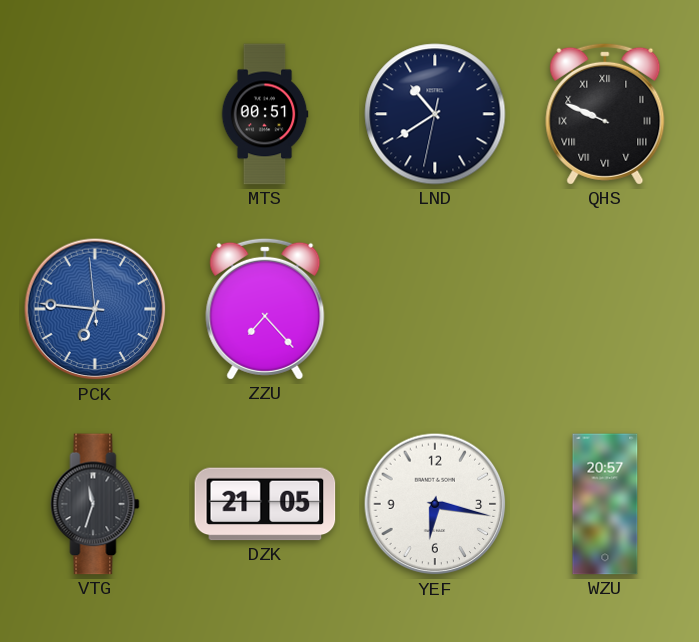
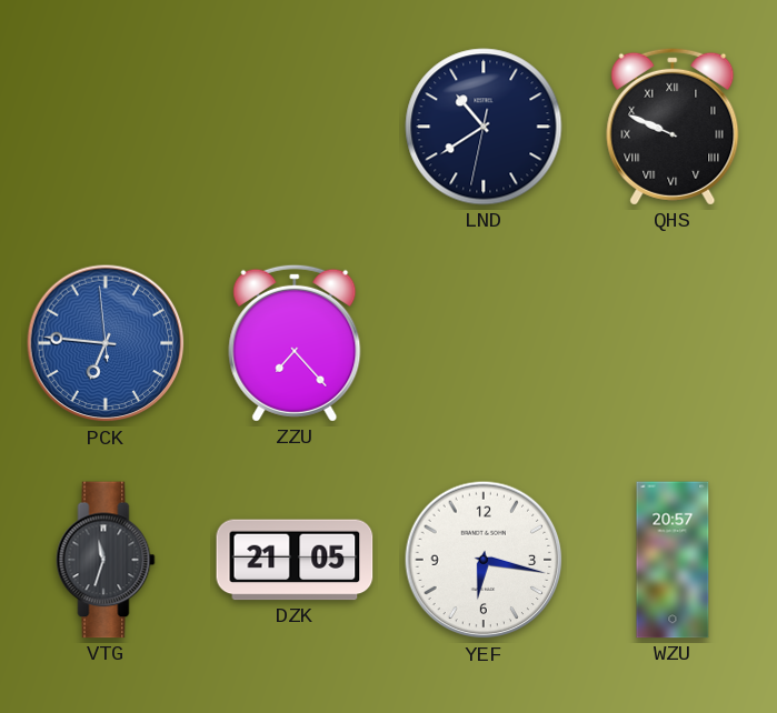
MTS: 00:51 -> none
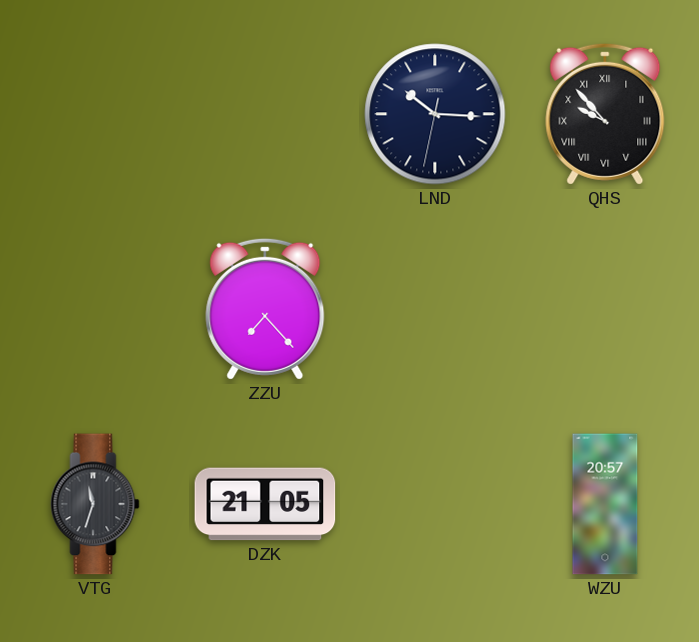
LND: 10:39 -> 10:15
QHS: 9:49 -> 9:53
PCK: 6:45 -> none
YEF: 6:17 -> none
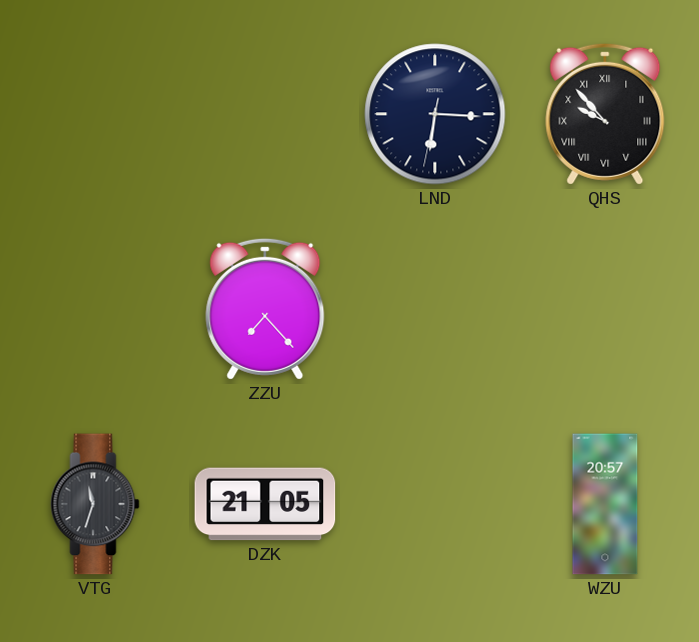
LND: 10:15 -> 6:15
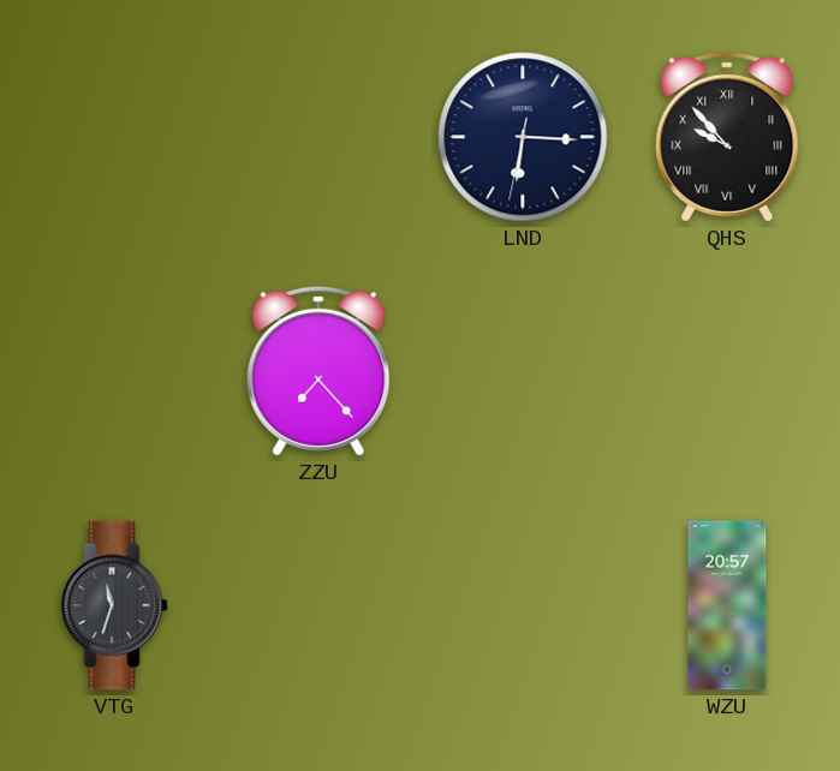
DZK: 21:05 -> none
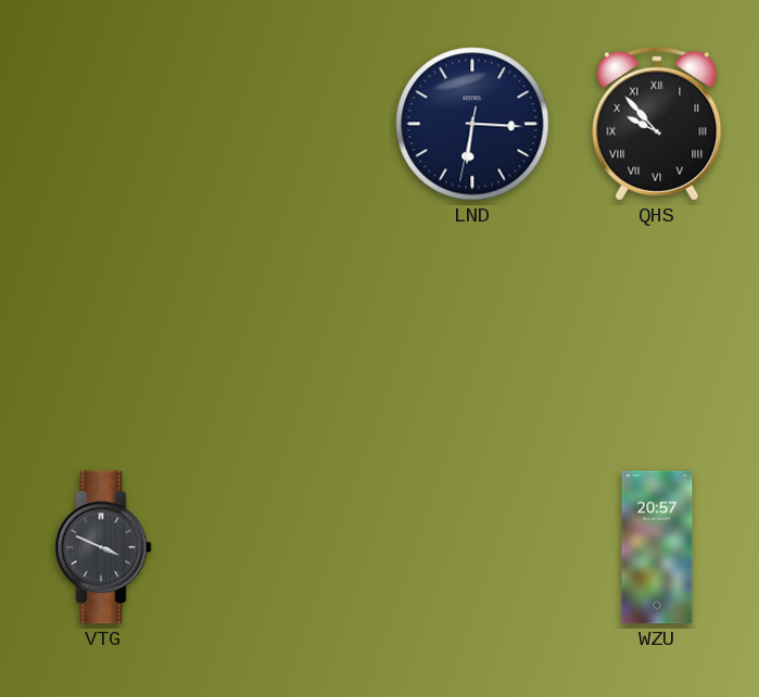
ZZU: 7:23 -> none
VTG: 11:33 -> 3:49
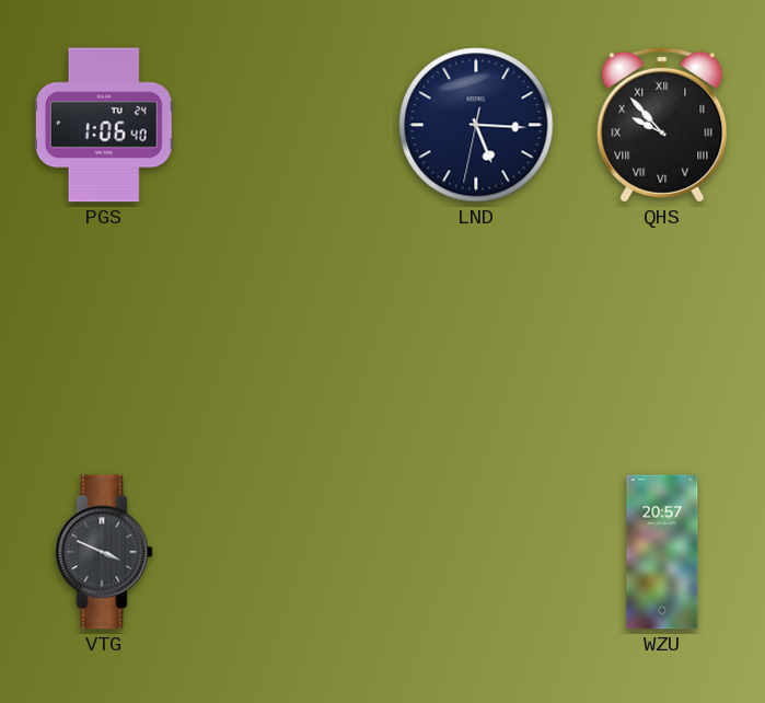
PGS: none -> 1:06
LND: 6:15 -> 5:15
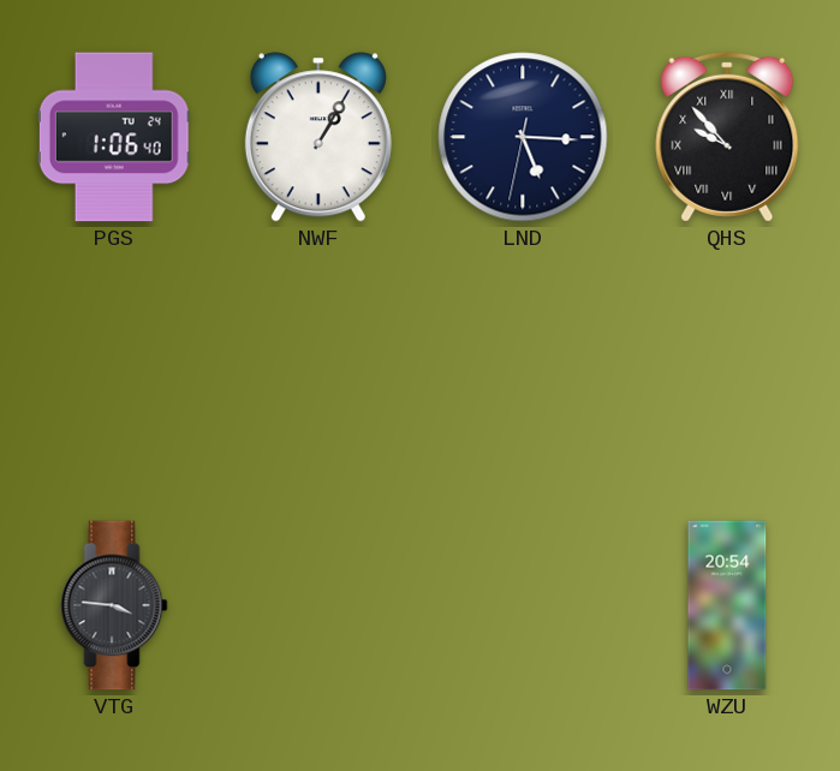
NWF: none -> 1:05
VTG: 3:49 -> 3:46
WZU: 20:57 -> 20:54
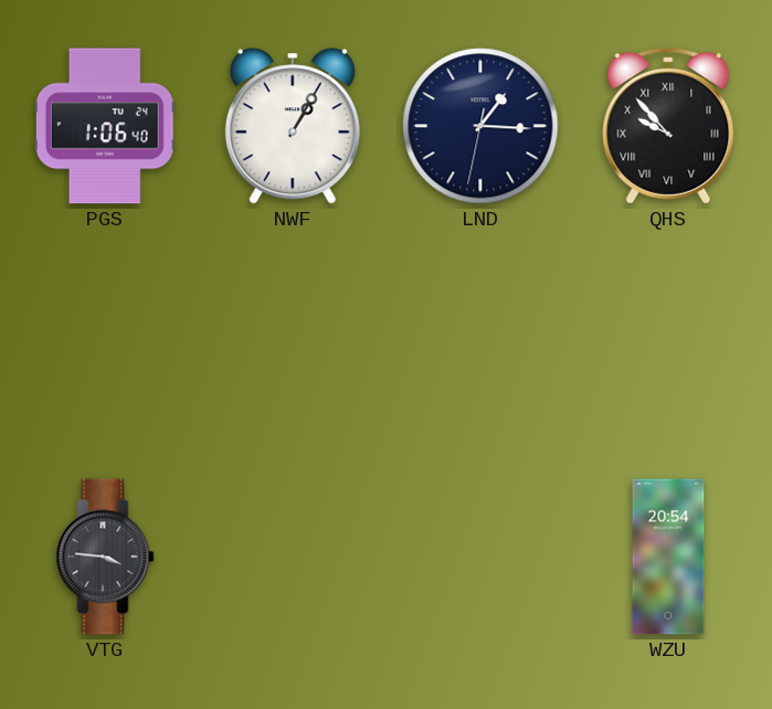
LND: 5:15 -> 1:15
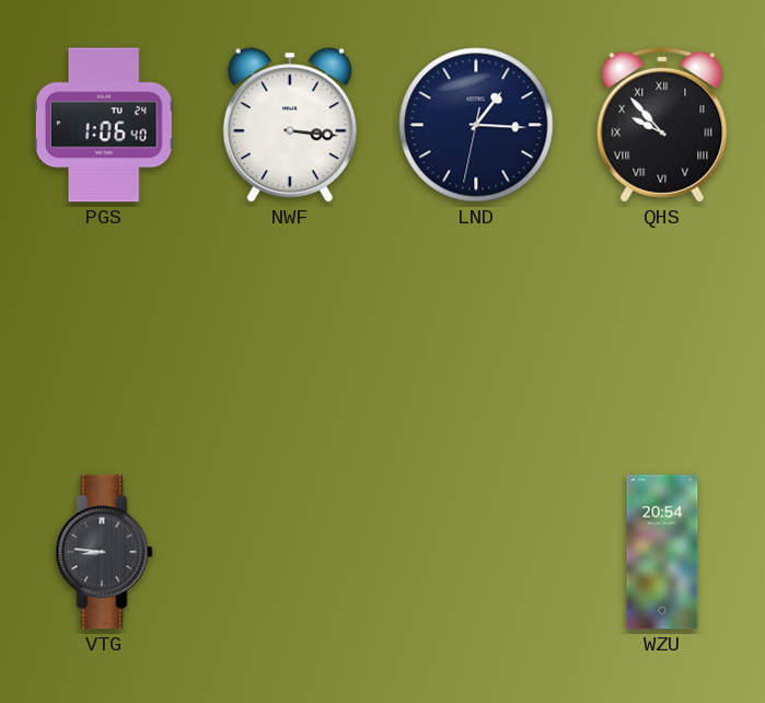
NWF: 1:05 -> 3:16
VTG: 3:46 -> 8:46
